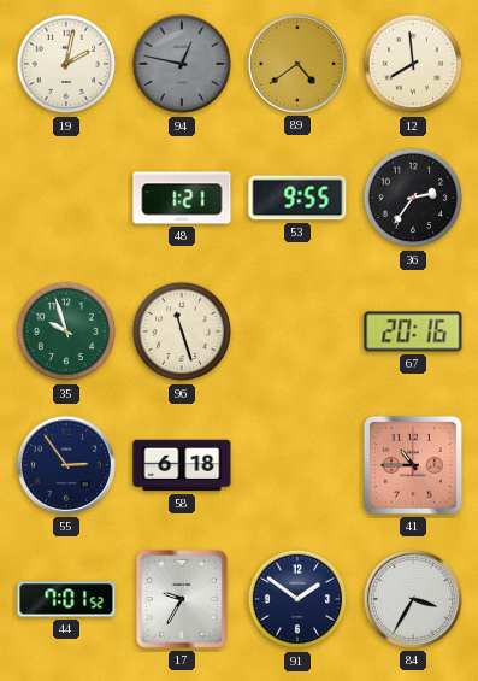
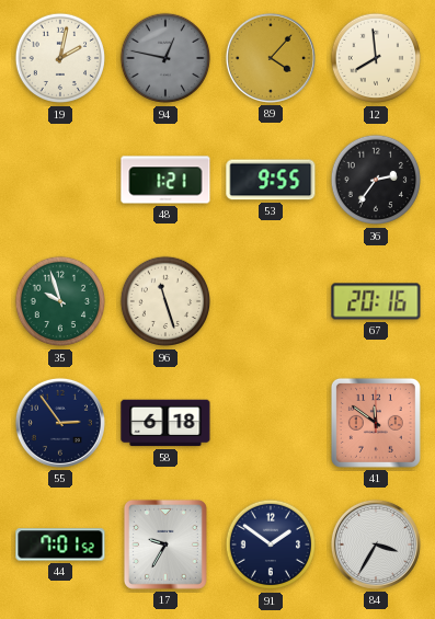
89: 4:39 -> 4:07
41: 10:45 -> 11:51
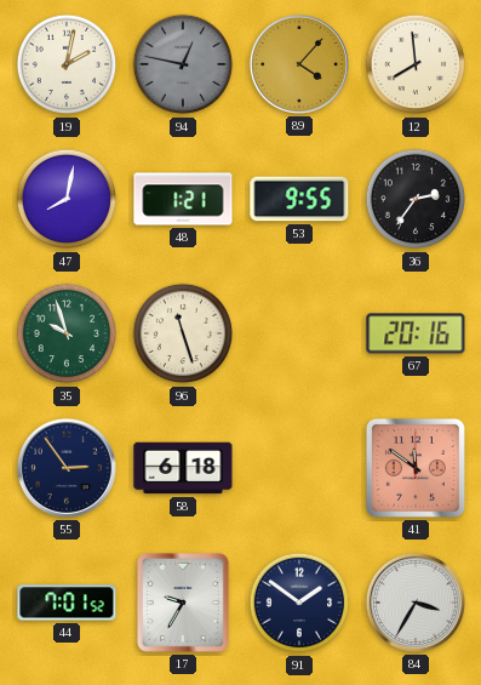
47: none -> 8:02
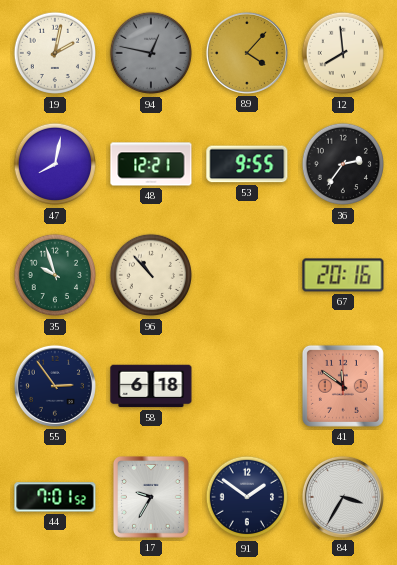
48: 1:21 -> 12:21
96: 11:27 -> 10:53
